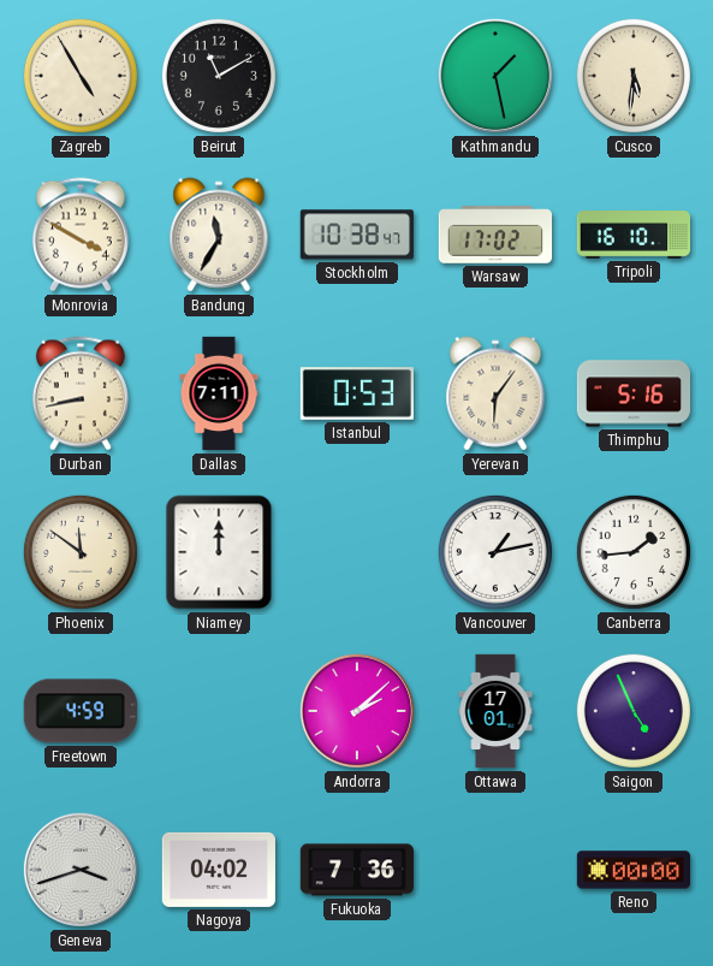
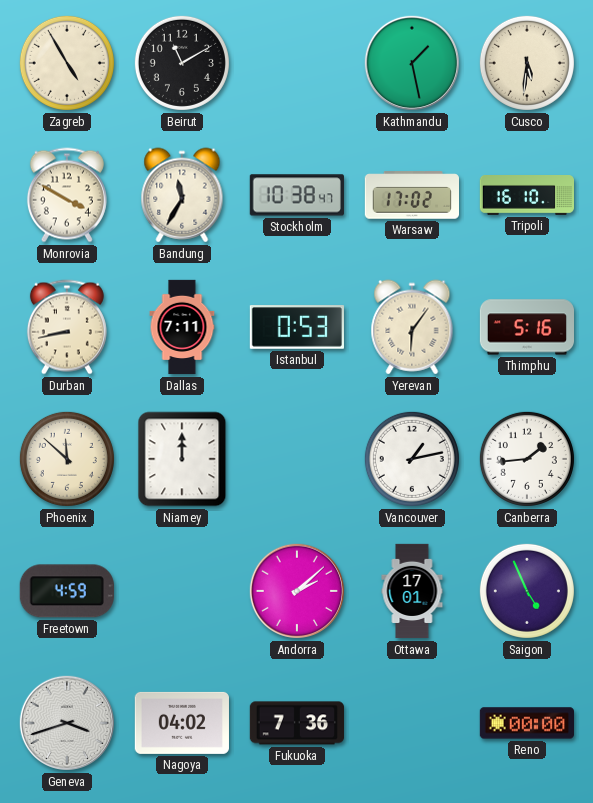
Phoenix: 11:51 -> 11:52
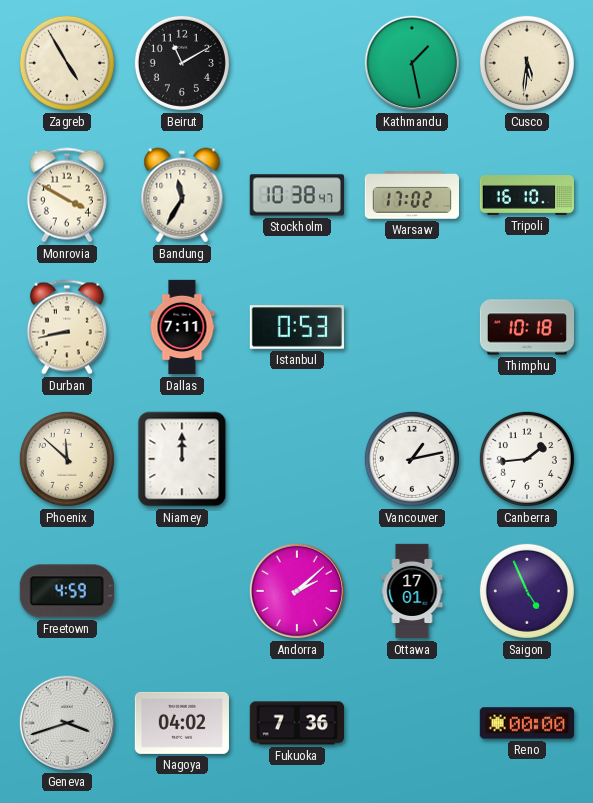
Yerevan: 6:06 -> none
Thimphu: 5:16 -> 10:18
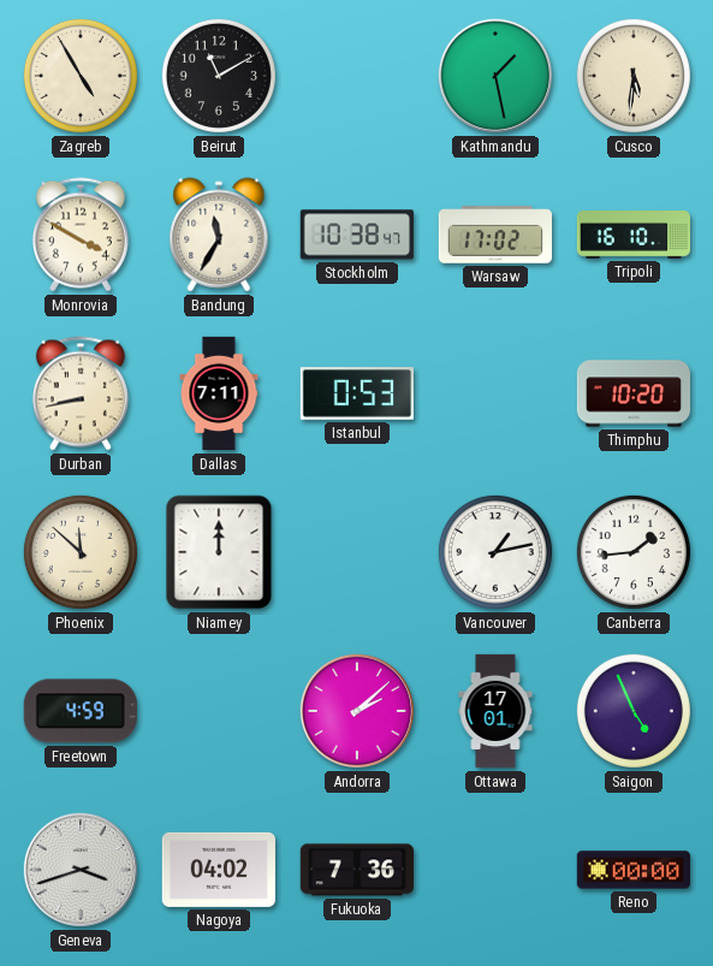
Thimphu: 10:18 -> 10:20
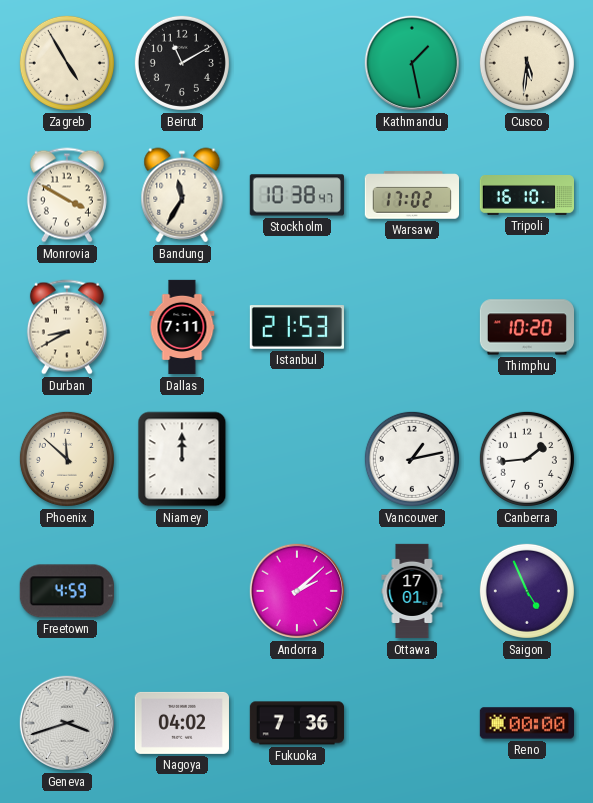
Durban: 8:43 -> 8:40
Istanbul: 0:53 -> 21:53
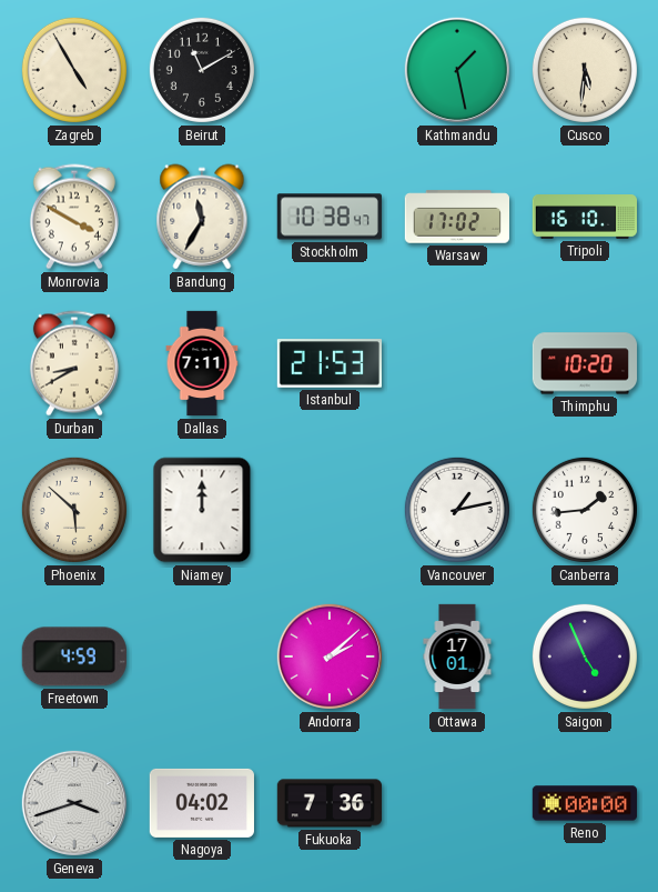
Phoenix: 11:52 -> 5:52
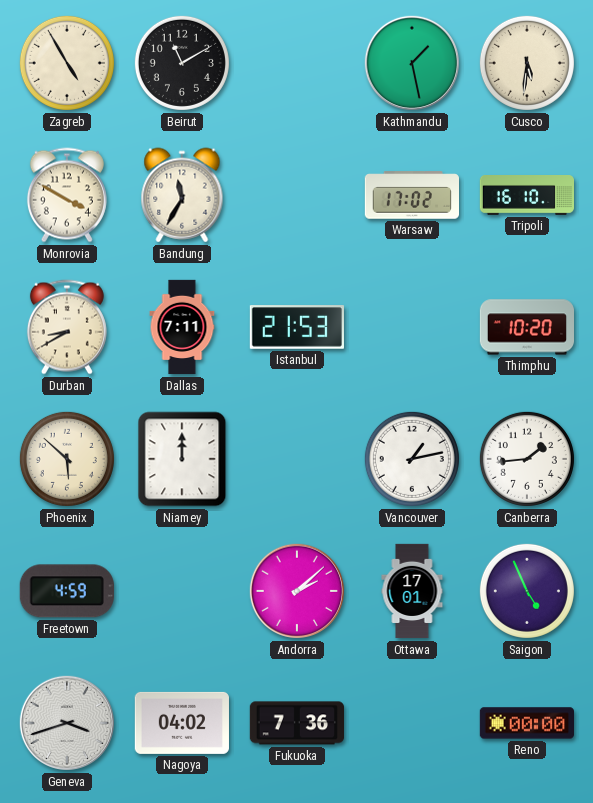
Stockholm: 10:38 -> none
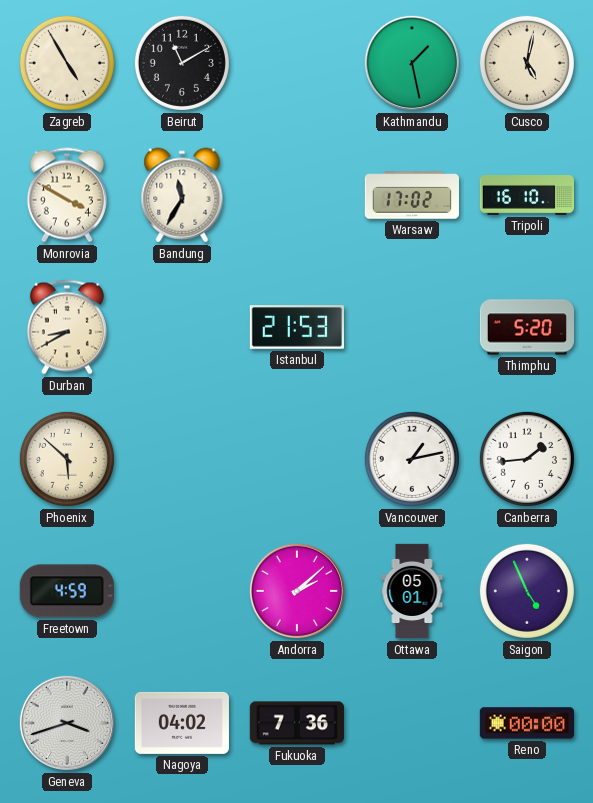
Cusco: 5:31 -> 5:02
Dallas: 7:11 -> none
Thimphu: 10:20 -> 5:20
Niamey: 12:00 -> none
Ottawa: 17:01 -> 05:01
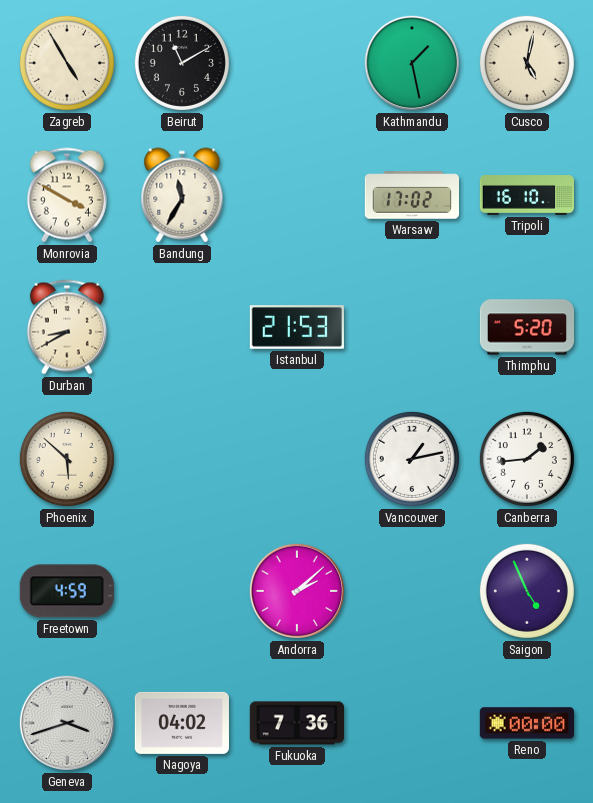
Ottawa: 05:01 -> none
